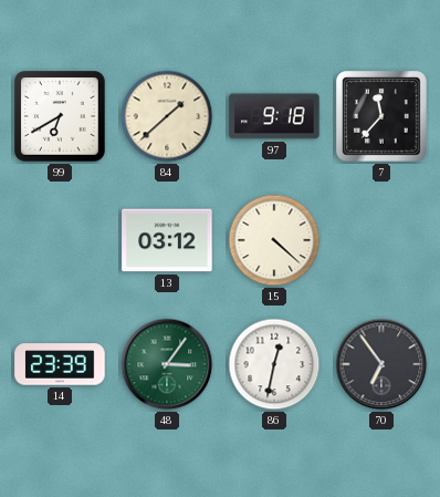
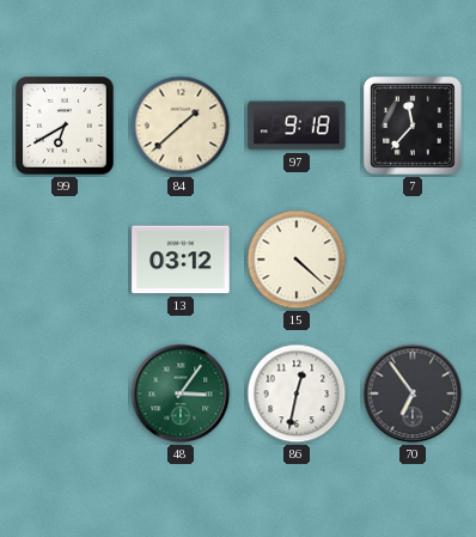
14: 23:39 -> none
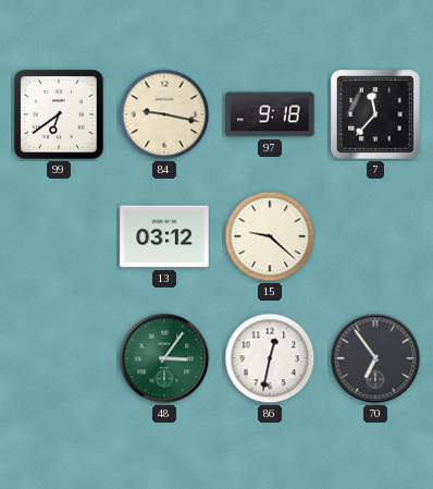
99: 6:40 -> 6:39
84: 1:38 -> 9:17
15: 4:22 -> 9:22
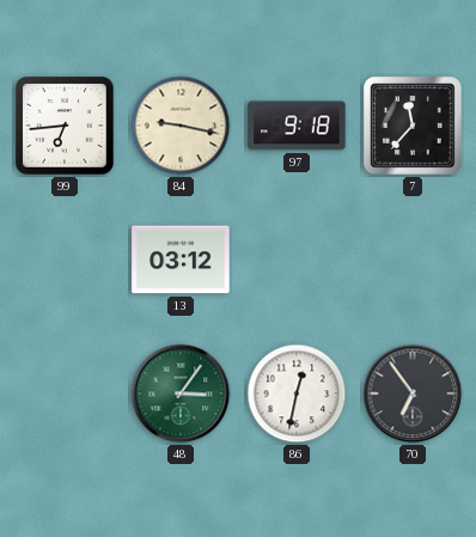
99: 6:39 -> 6:44
15: 9:22 -> none
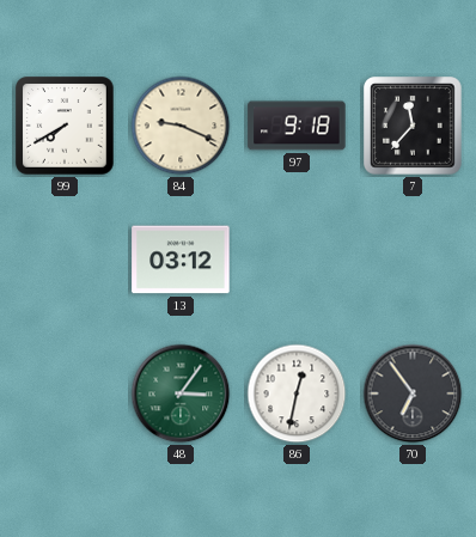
99: 6:44 -> 7:40
84: 9:17 -> 9:19
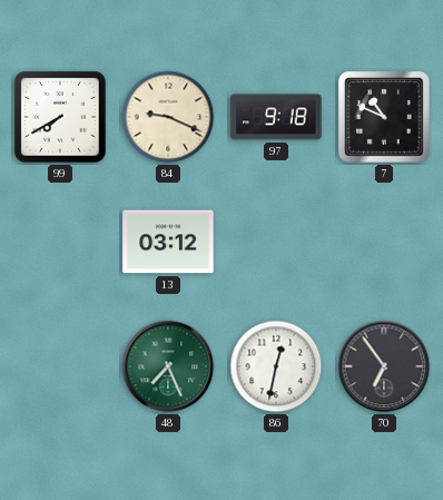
7: 11:37 -> 10:49
48: 3:06 -> 7:26
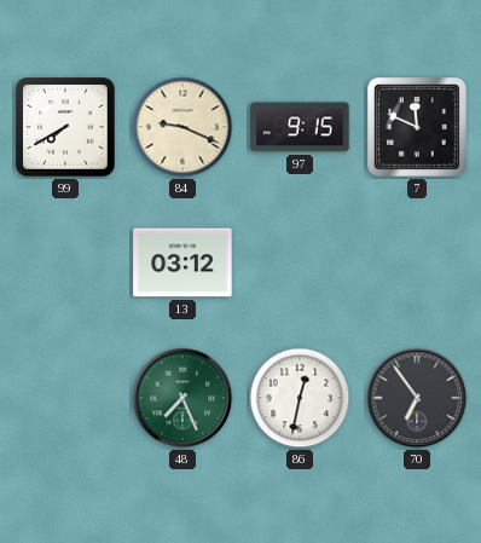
97: 9:18 -> 9:15
7: 10:49 -> 11:49
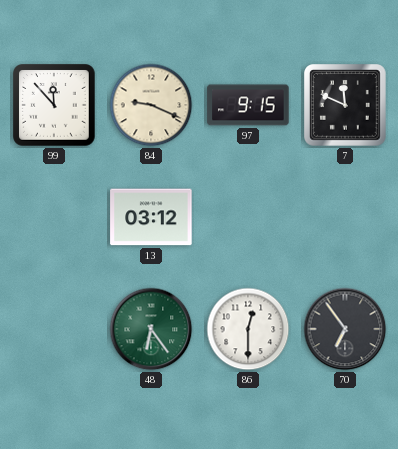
99: 7:40 -> 11:53
48: 7:26 -> 6:24
86: 12:32 -> 12:30
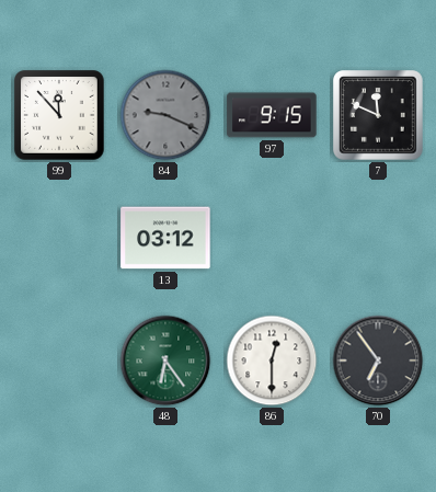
84 dial: cream -> grey
